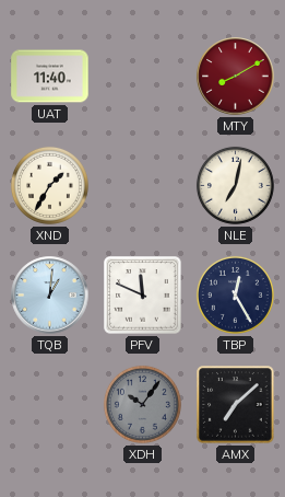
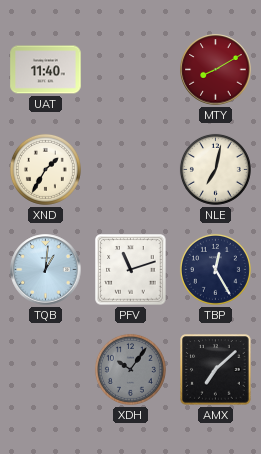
PFV: 11:49 -> 11:12
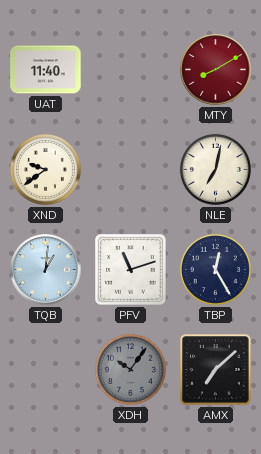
XND: 1:35 -> 9:39
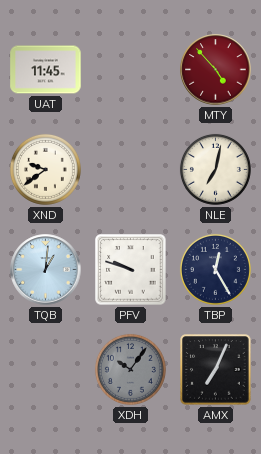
UAT: 11:40 -> 11:45
MTY: 8:10 -> 4:53
PFV: 11:12 -> 9:48
AMX: 7:08 -> 7:04
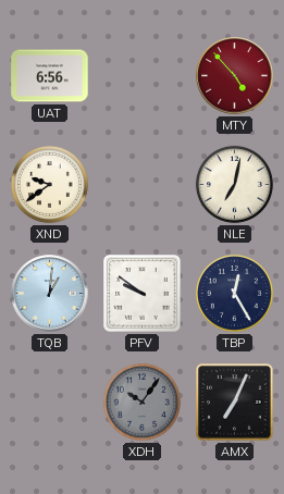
UAT: 11:45 -> 6:56
PFV: 9:48 -> 9:51
